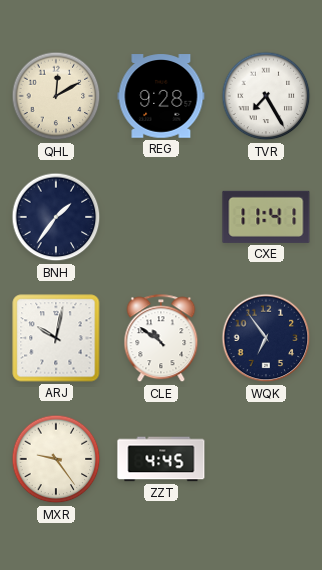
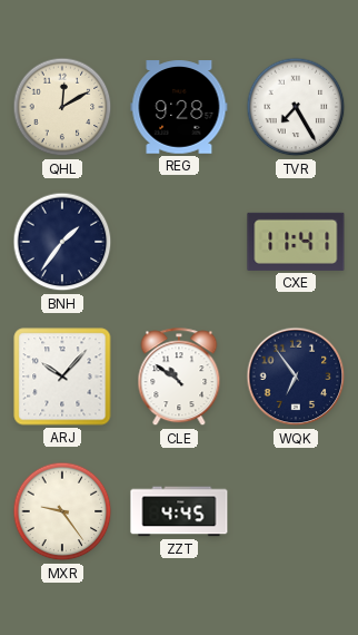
ARJ: 10:02 -> 10:07
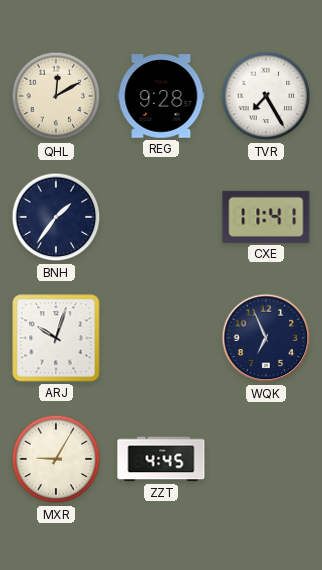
ARJ: 10:07 -> 10:03
CLE: 10:51 -> none
WQK: 6:54 -> 6:56
MXR: 9:24 -> 9:05
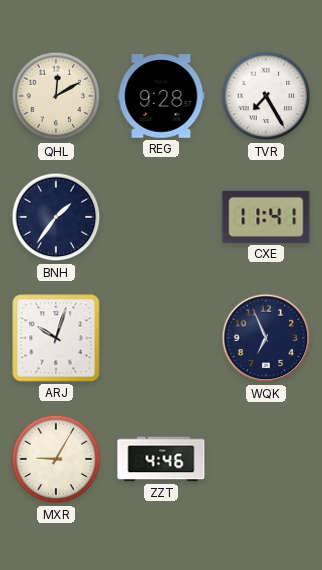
ZZT: 4:45 -> 4:46
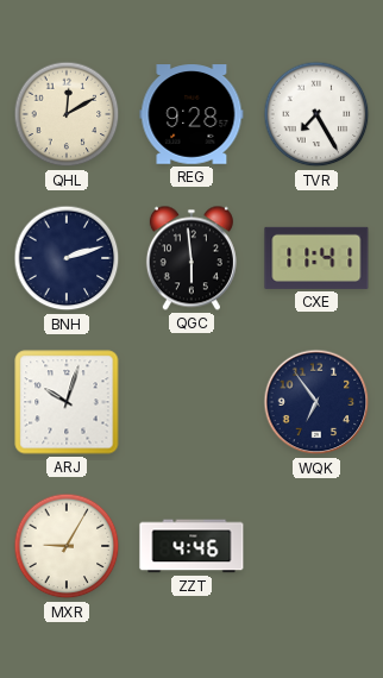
BNH: 1:36 -> 2:12
QGC: none -> 5:59
WQK: 6:56 -> 6:54
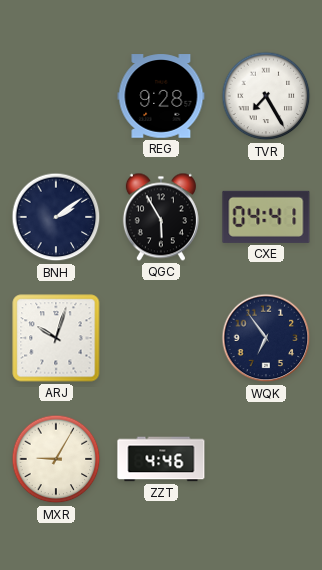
QHL: 12:10 -> none
BNH: 2:12 -> 2:09
QGC: 5:59 -> 5:55
CXE: 11:41 -> 04:41
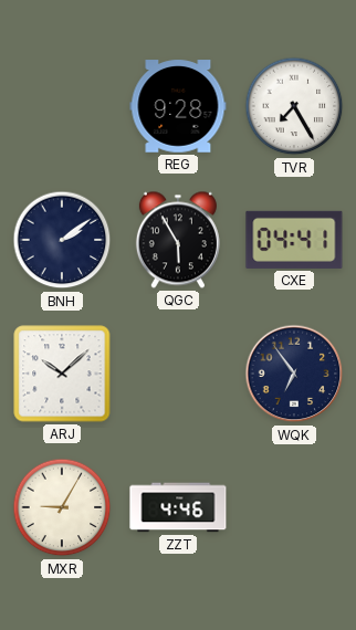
ARJ: 10:03 -> 10:08
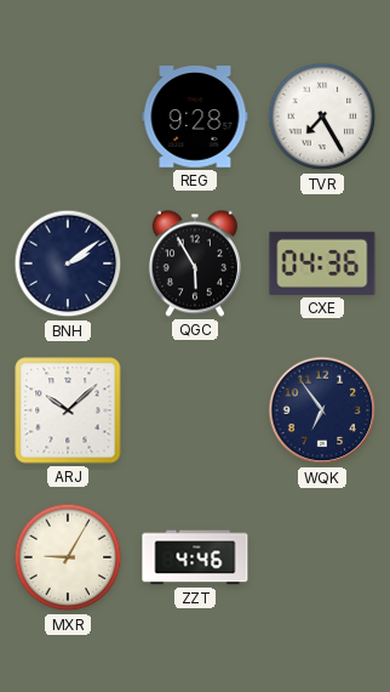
CXE: 04:41 -> 04:36
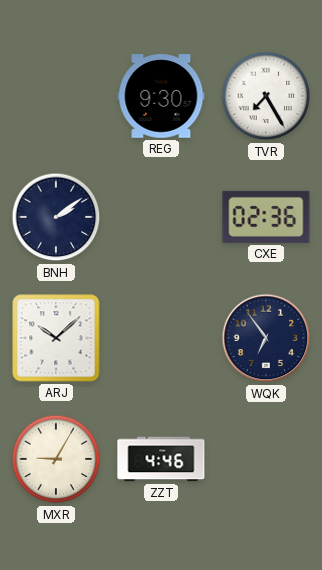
REG: 9:28 -> 9:30
QGC: 5:55 -> none
CXE: 04:36 -> 02:36
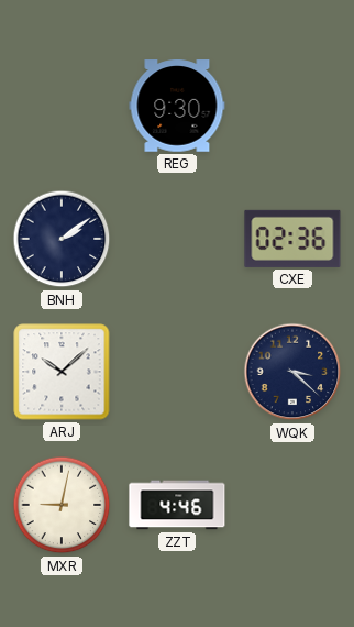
TVR: 7:25 -> none
WQK: 6:54 -> 3:22
MXR: 9:05 -> 9:02
